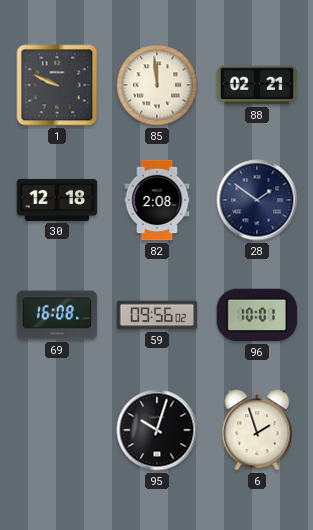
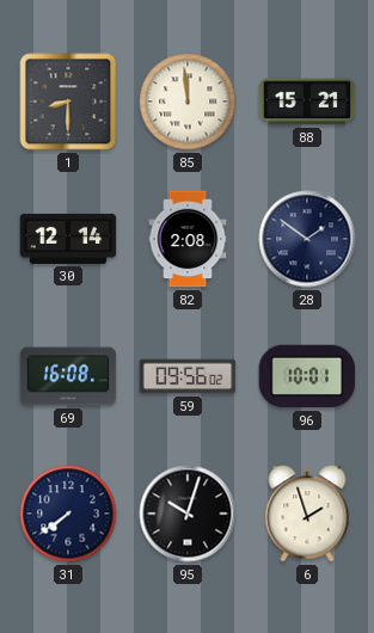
1: 9:49 -> 8:30
88: 02:21 -> 15:21
30: 12:18 -> 12:14
31: none -> 7:39
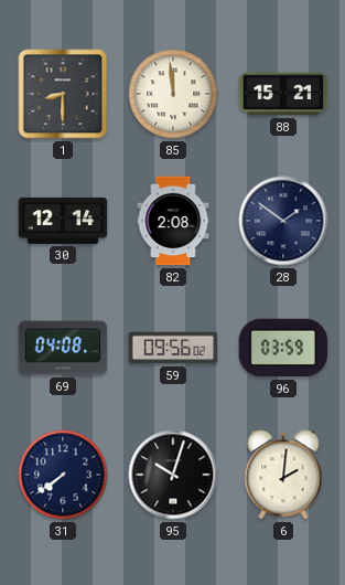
69: 16:08 -> 04:08
96: 10:01 -> 03:59
6: 1:57 -> 2:01
